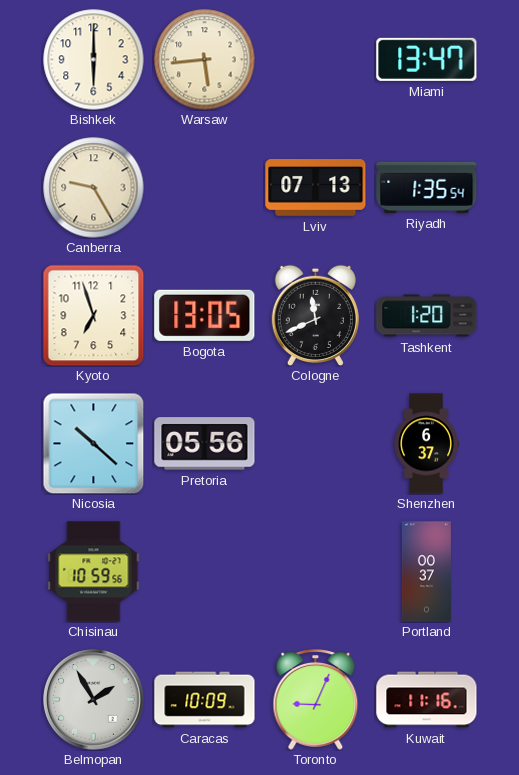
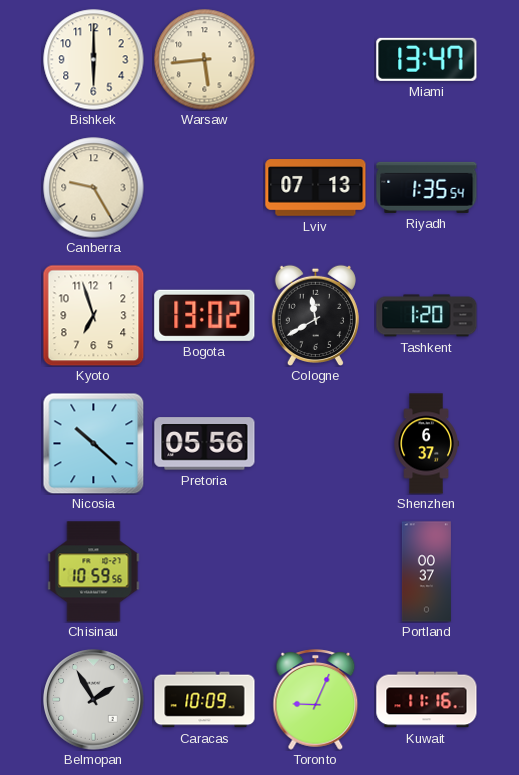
Bogota: 13:05 -> 13:02
Cologne: 11:41 -> 11:40
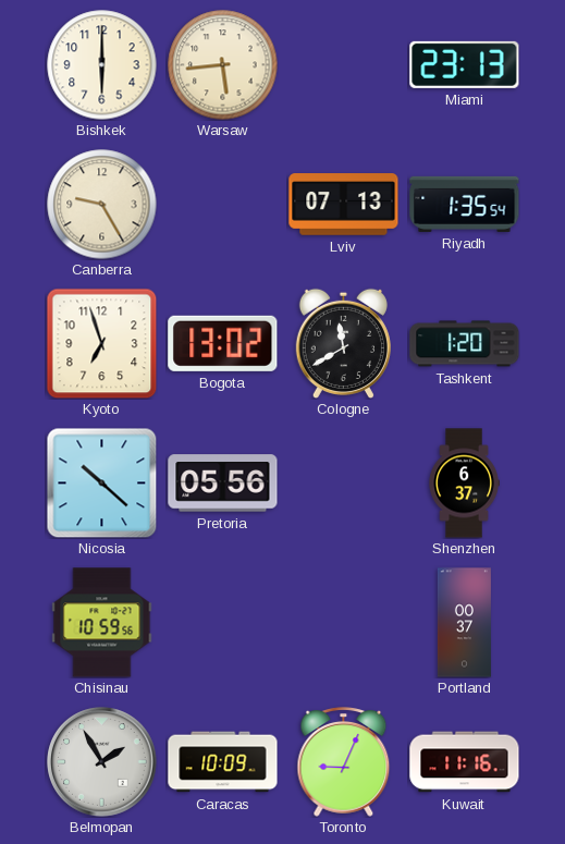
Miami: 13:47 -> 23:13
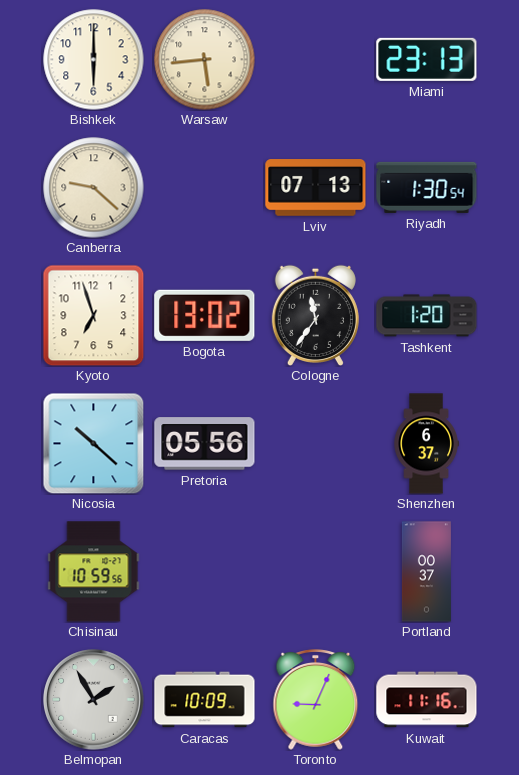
Canberra: 9:25 -> 9:22
Riyadh: 1:35 -> 1:30
Cologne: 11:40 -> 11:36
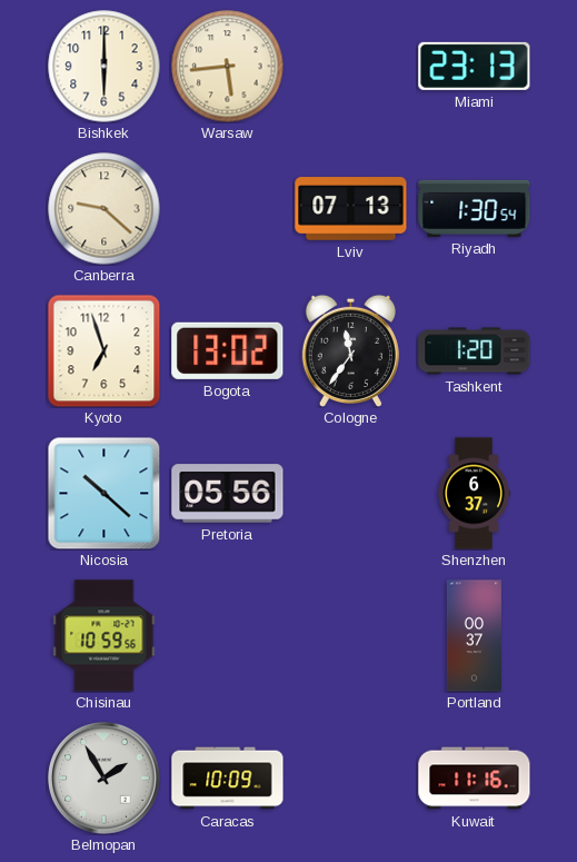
Toronto: 9:04 -> none
